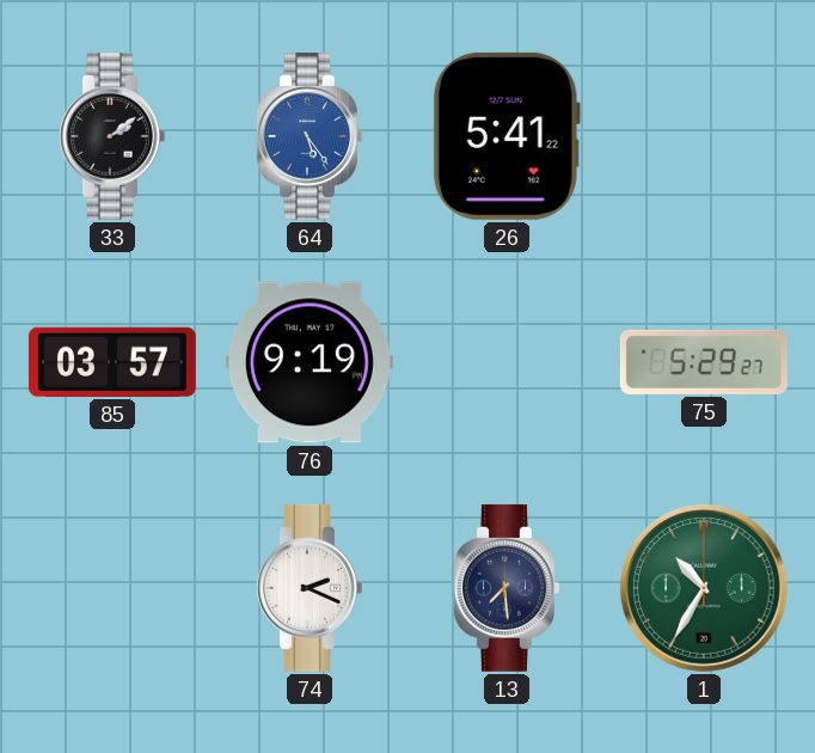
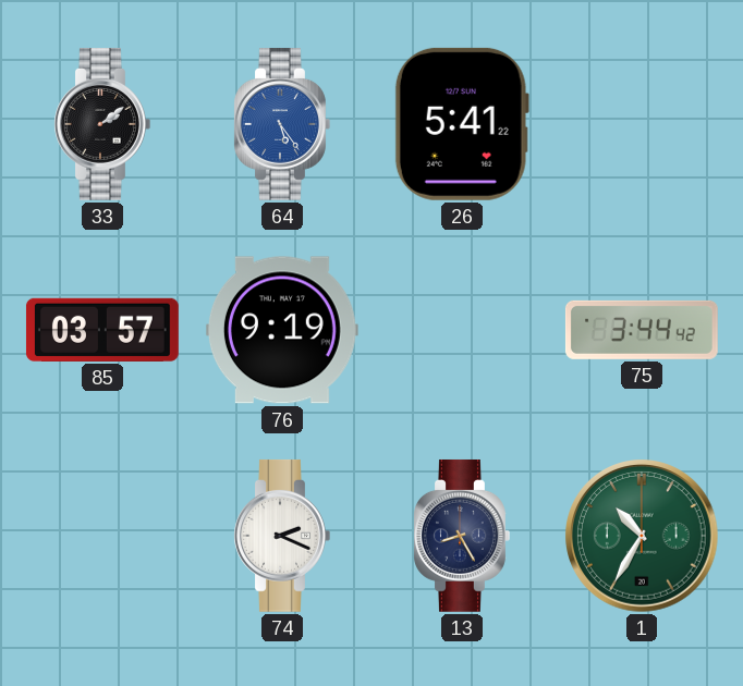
75: 5:29 -> 3:44
13: 7:29 -> 8:25
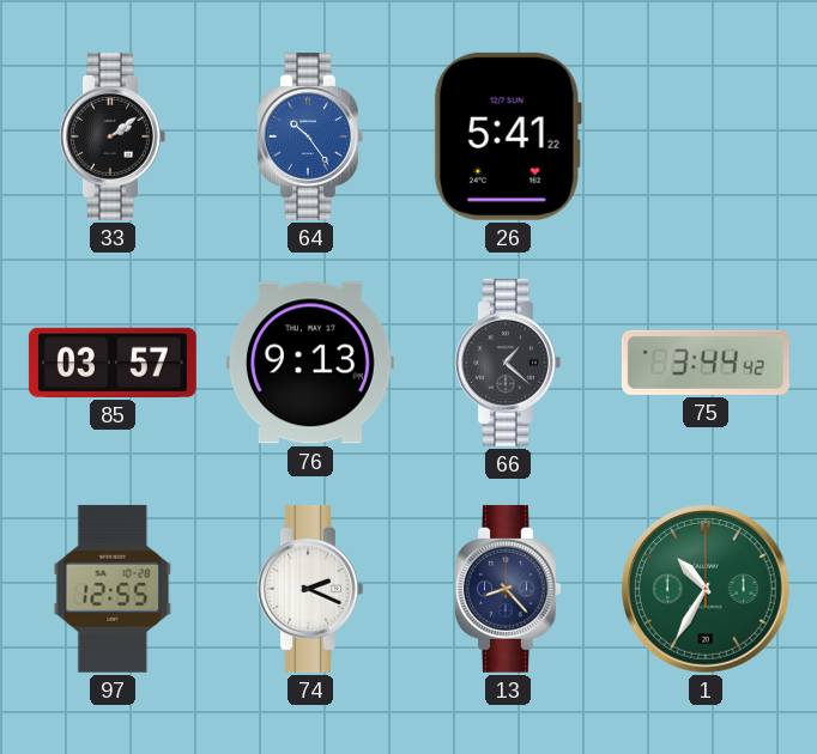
64: 5:24 -> 10:24
76: 9:19 -> 9:13
66: none -> 1:22
97: none -> 12:55
13: 8:25 -> 8:23
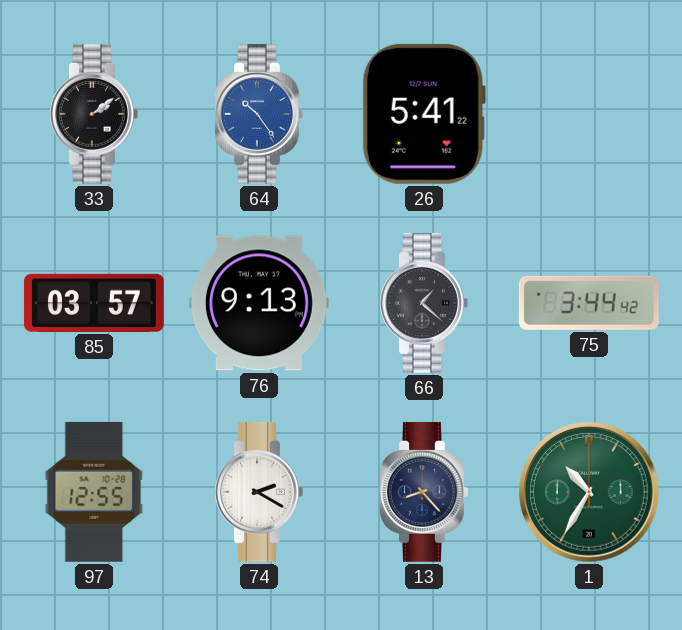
74: 2:19 -> 2:20
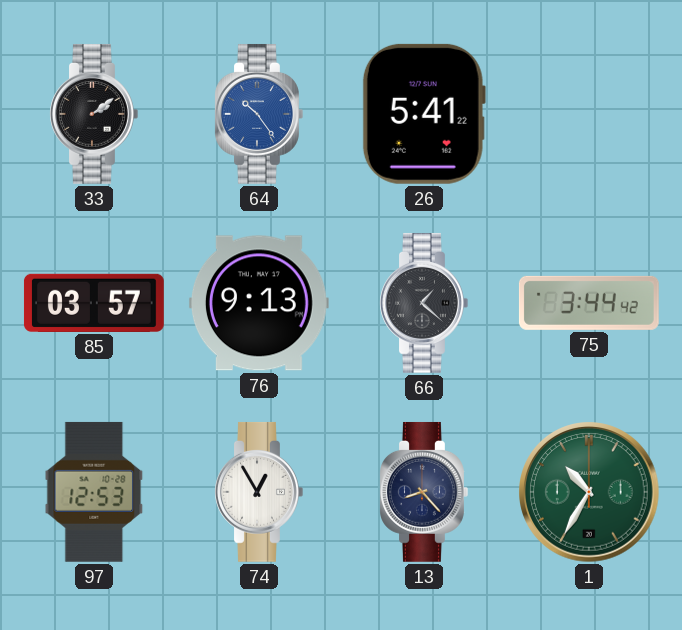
97: 12:55 -> 12:53
74: 2:20 -> 12:55
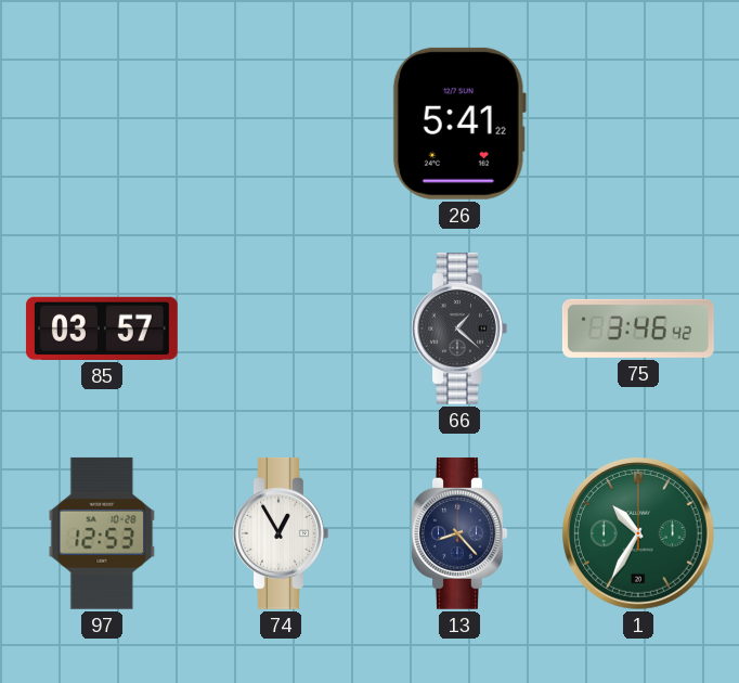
33: 2:09 -> none
64: 10:24 -> none
76: 9:13 -> none
75: 3:44 -> 3:46
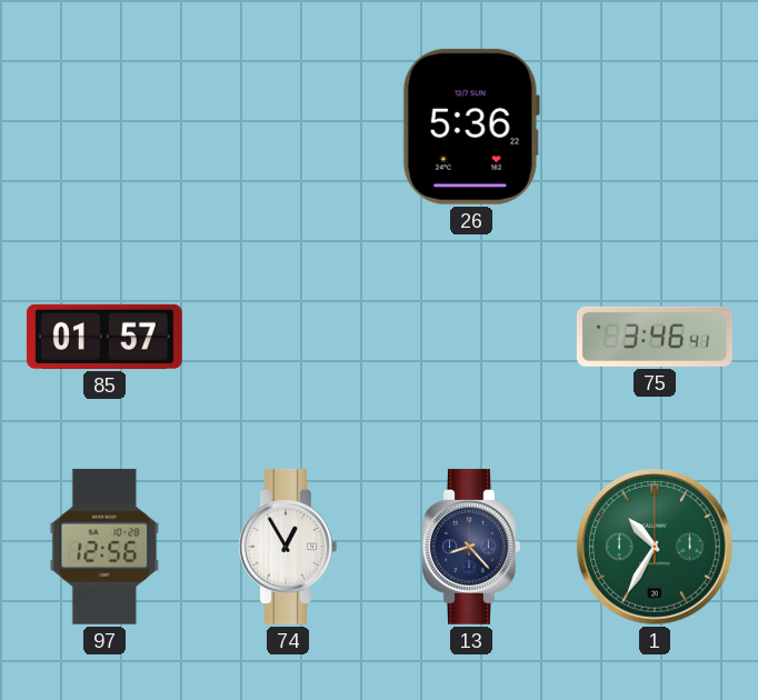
26: 5:41 -> 5:36
85: 03:57 -> 01:57
66: 1:22 -> none
75: 3:46:42 -> 3:46:41
97: 12:53 -> 12:56
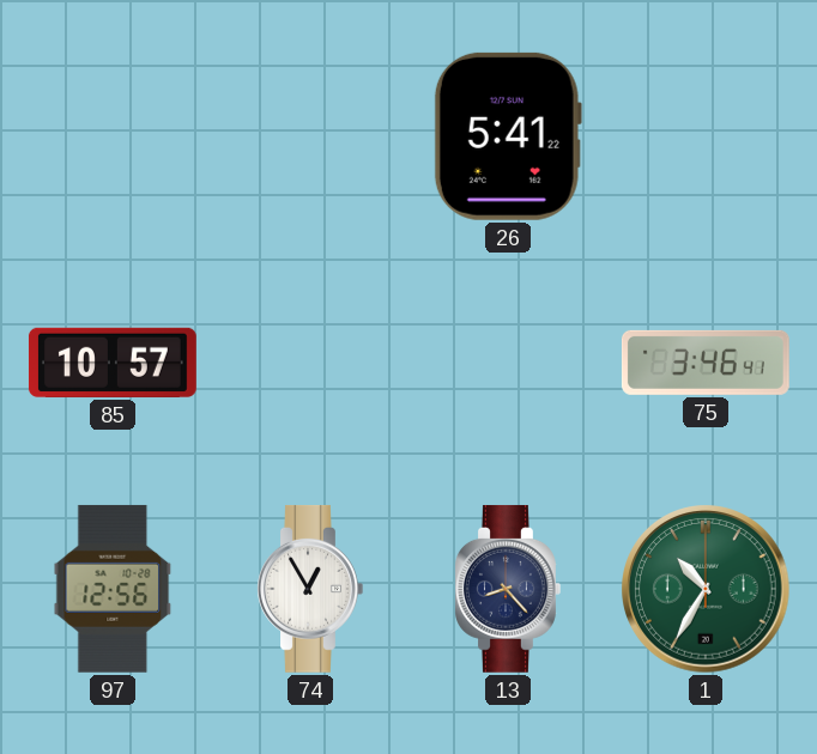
26: 5:36 -> 5:41
85: 01:57 -> 10:57
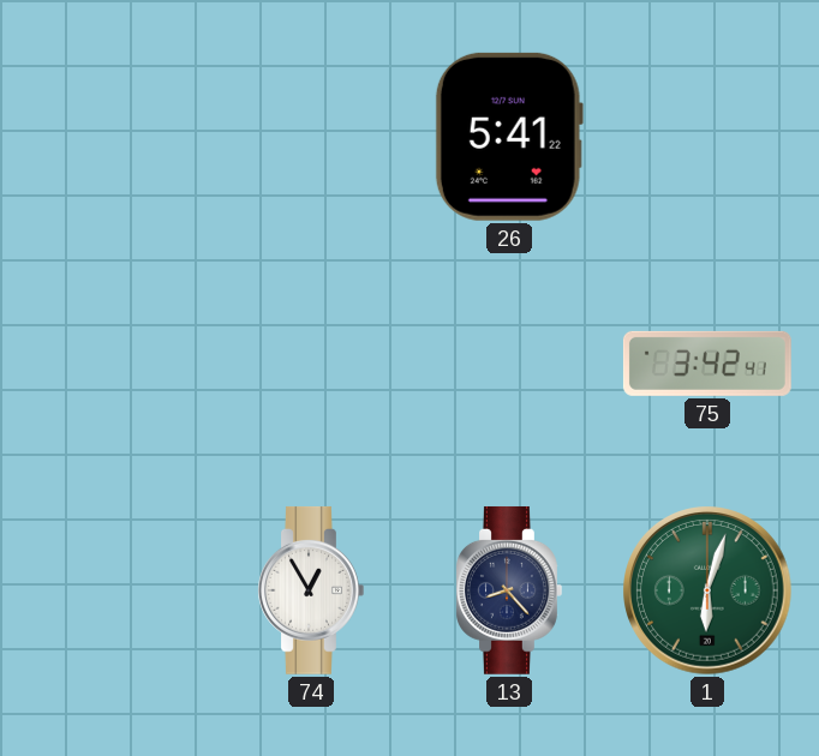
85: 10:57 -> none
75: 3:46 -> 3:42
97: 12:56 -> none
1: 10:35 -> 6:03
